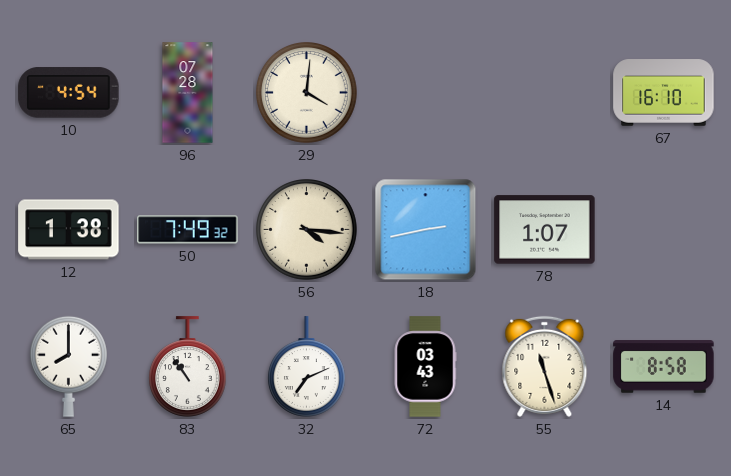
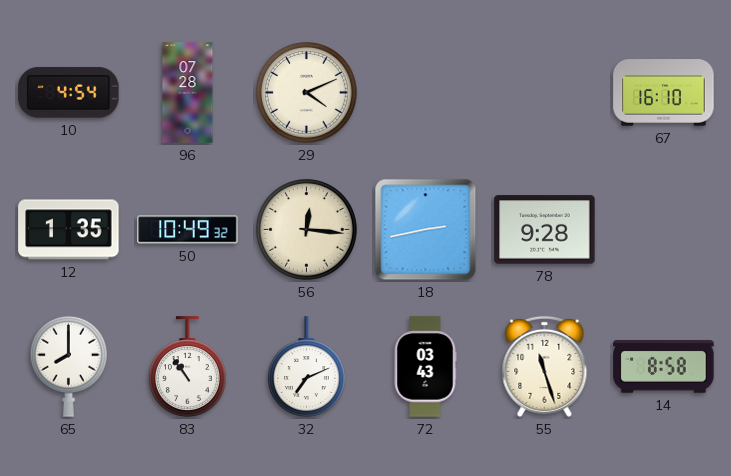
29: 4:01 -> 4:11
12: 1:38 -> 1:35
50: 7:49 -> 10:49
56: 4:16 -> 12:16
78: 1:07 -> 9:28
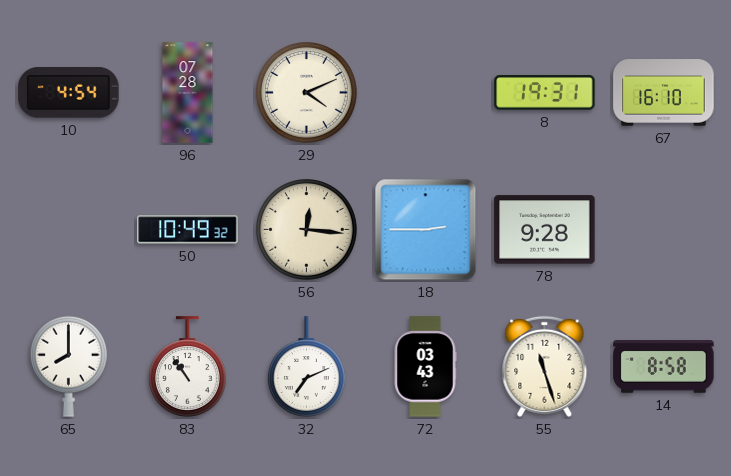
8: none -> 19:31
12: 1:35 -> none
18: 2:43 -> 2:45
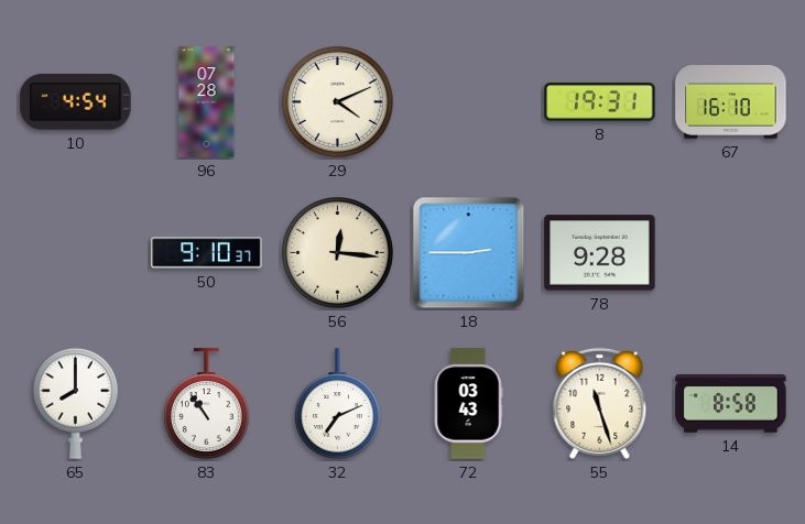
50: 10:49 -> 9:10
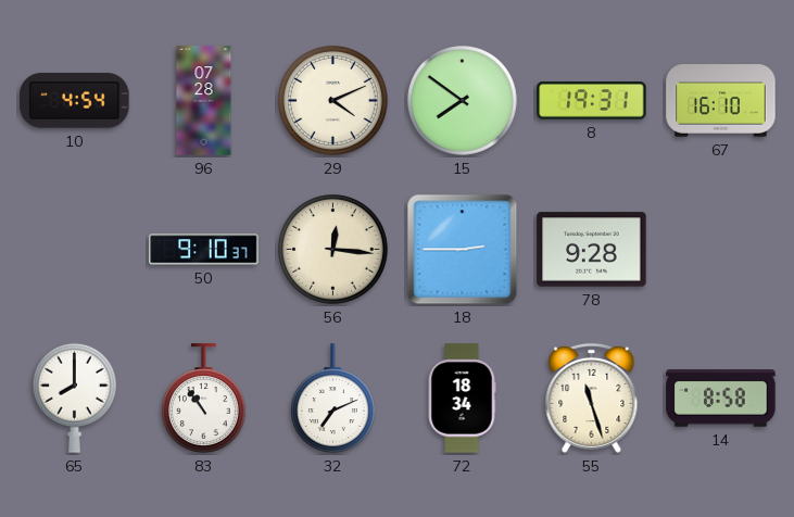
15: none -> 7:51
72: 03:43 -> 18:34
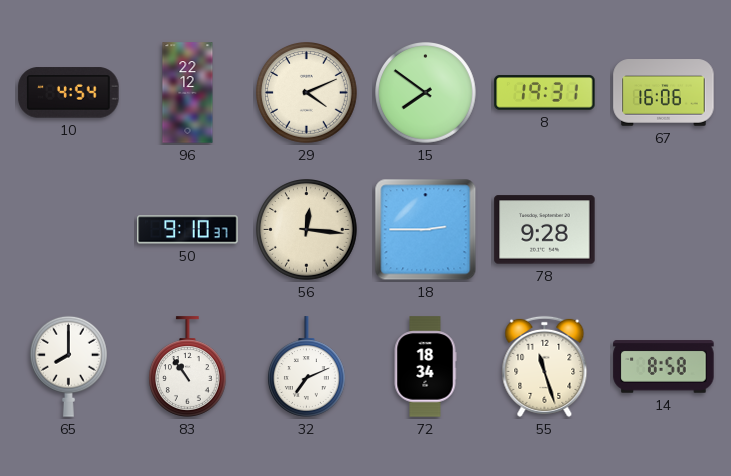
96: 07:28 -> 22:12
67: 16:10 -> 16:06
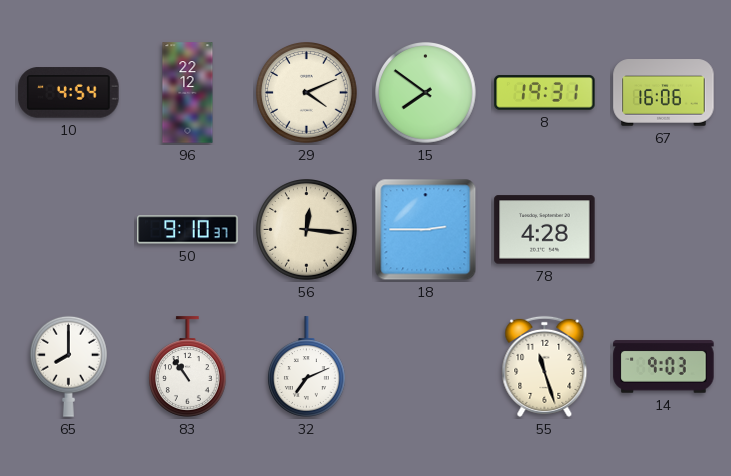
78: 9:28 -> 4:28
72: 18:34 -> none
14: 8:58 -> 9:03
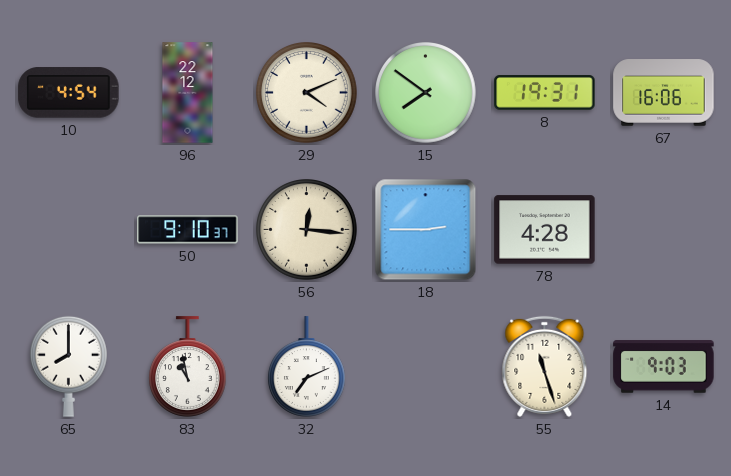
83: 10:54 -> 10:58
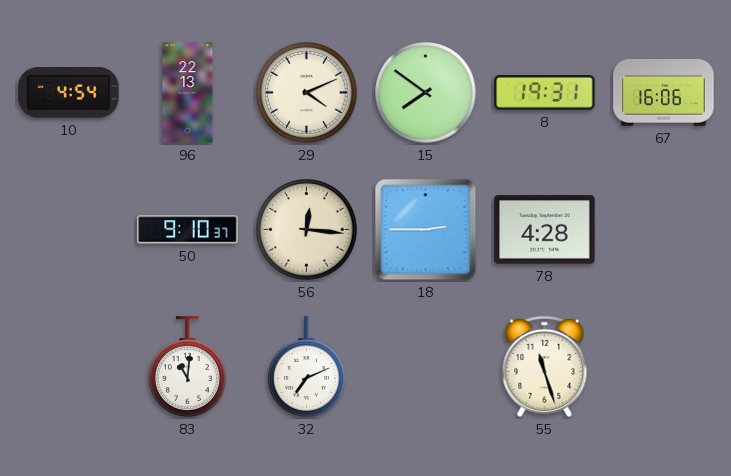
96: 22:12 -> 22:13
65: 8:00 -> none
83: 10:58 -> 11:01
14: 9:03 -> none
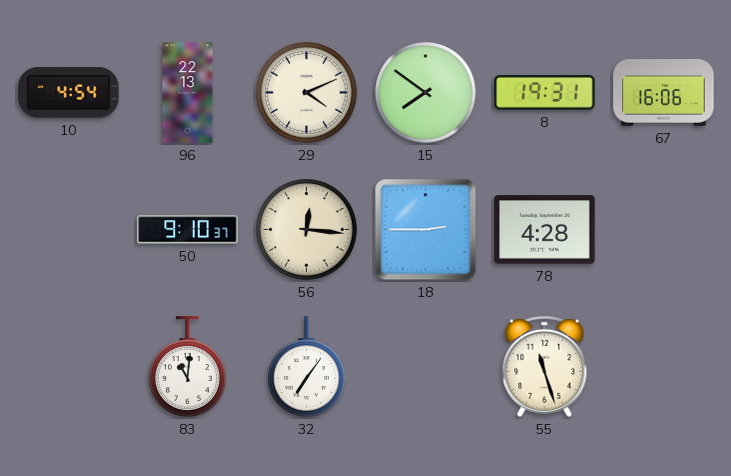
32: 7:11 -> 7:06
